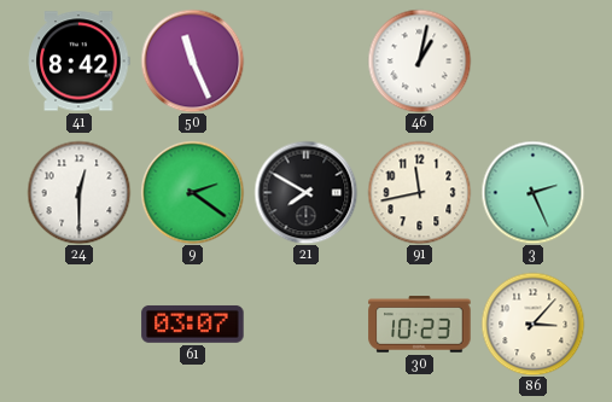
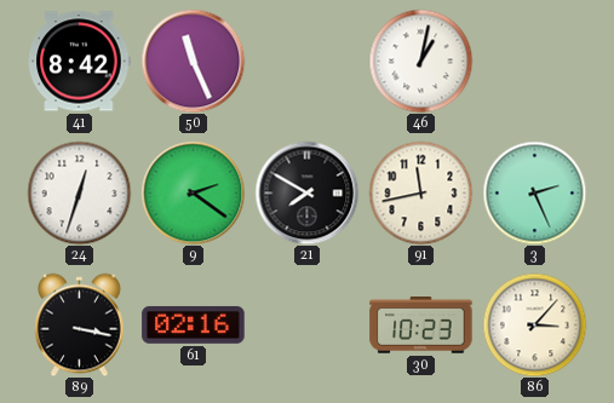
24: 12:30 -> 12:33
89: none -> 3:17
61: 03:07 -> 02:16
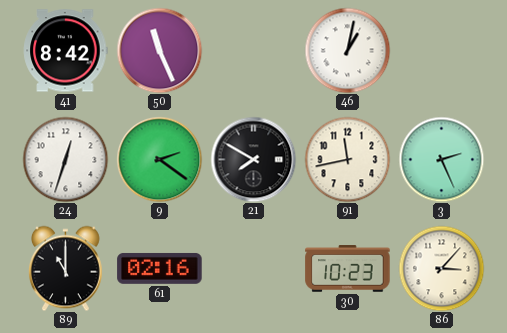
89: 3:17 -> 11:00
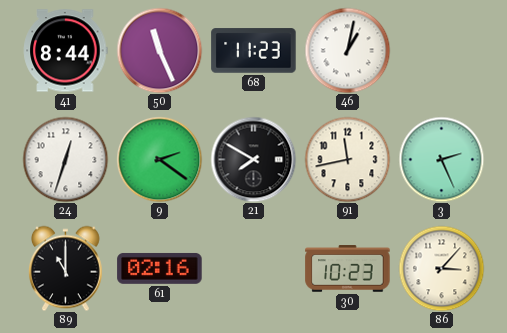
41: 8:42 -> 8:44
68: none -> 11:23
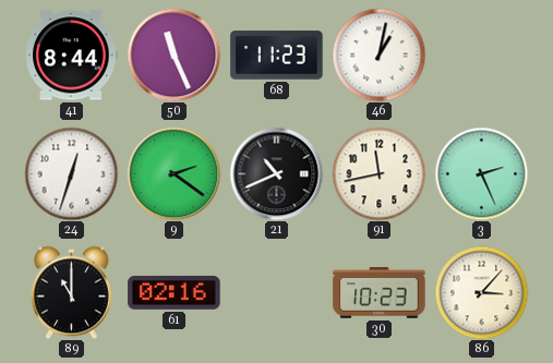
21: 7:50 -> 10:41
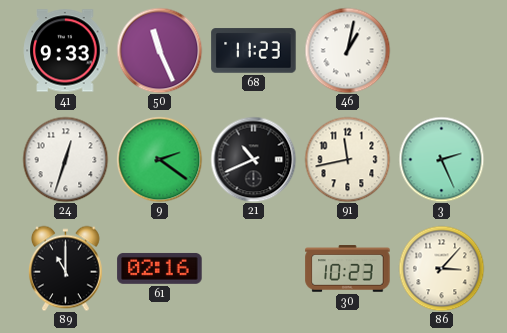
41: 8:44 -> 9:33
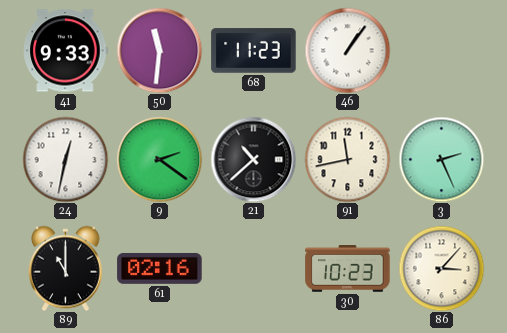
50: 11:26 -> 11:31
46: 1:02 -> 1:06
24: 12:33 -> 12:32
21: 10:41 -> 10:38
